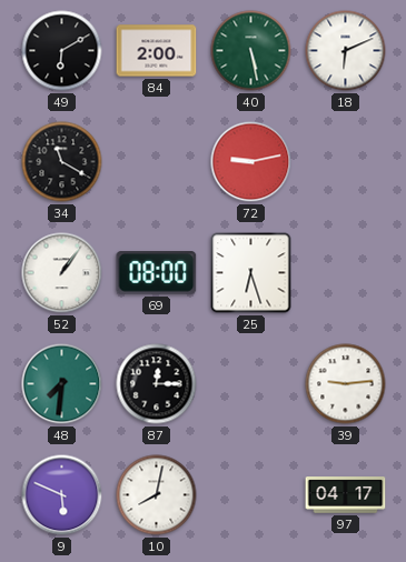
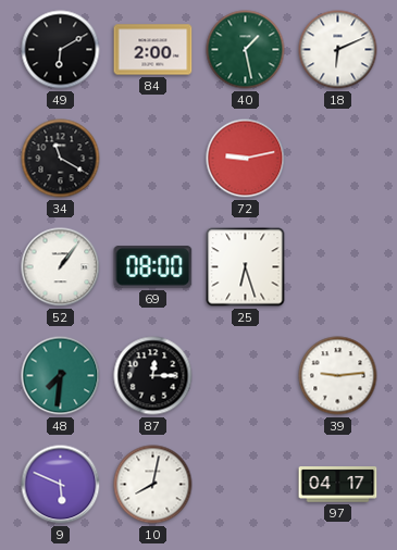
40: 5:28 -> 1:28
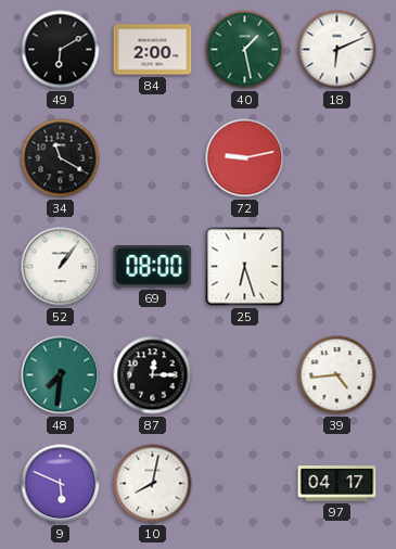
39: 9:14 -> 4:44
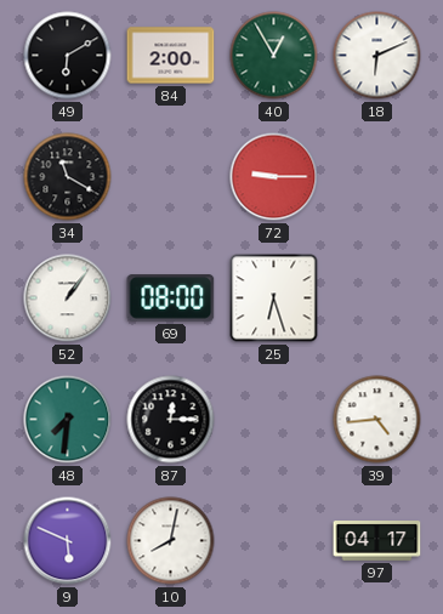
40: 1:28 -> 12:55
72: 9:13 -> 9:15
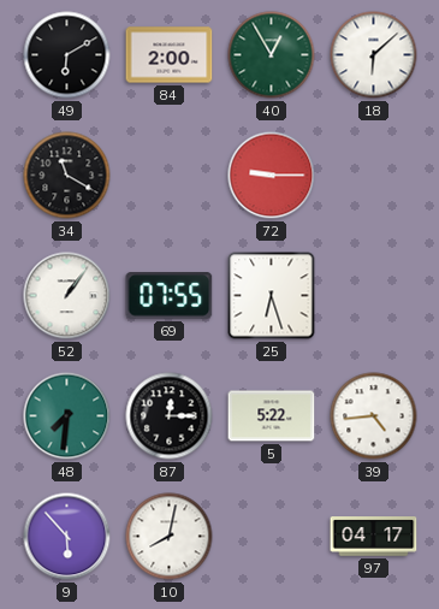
18: 6:11 -> 6:08
69: 08:00 -> 07:55
5: none -> 5:22
9: 5:49 -> 5:53
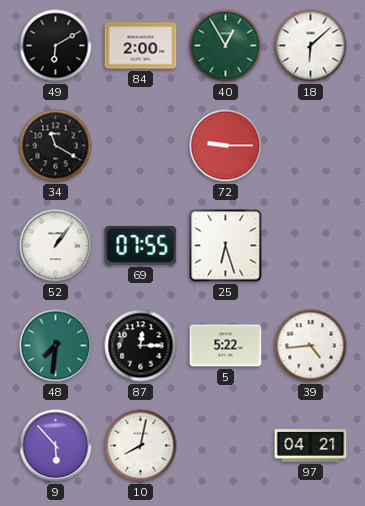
97: 04:17 -> 04:21
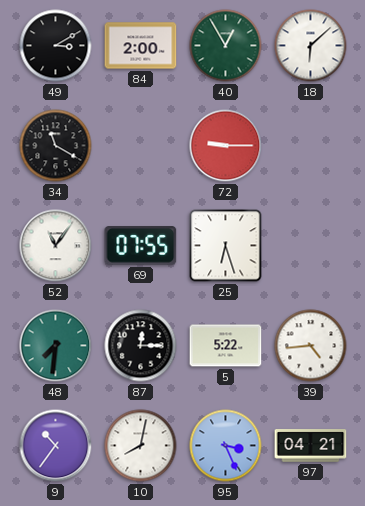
49: 6:10 -> 3:10
52: 1:06 -> 11:06
9: 5:53 -> 10:36
95: none -> 3:26
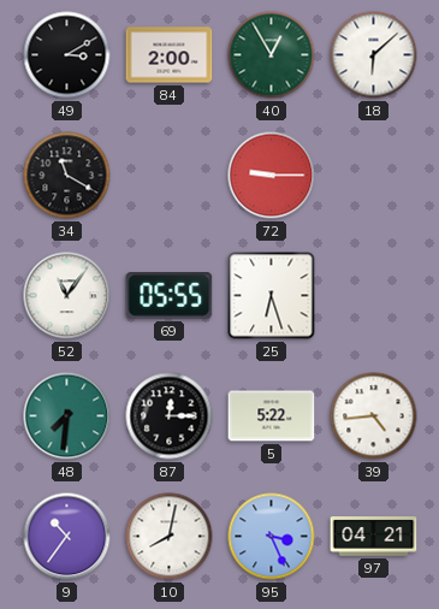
69: 07:55 -> 05:55
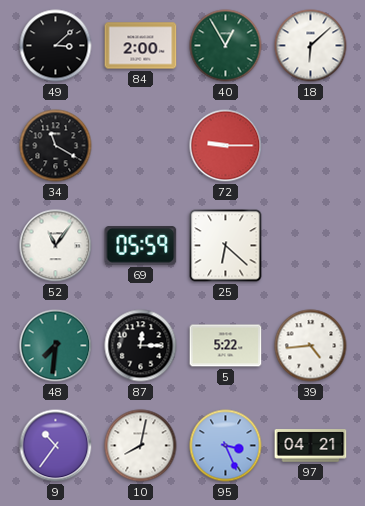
49: 3:10 -> 3:08
69: 05:55 -> 05:59
25: 6:27 -> 6:22
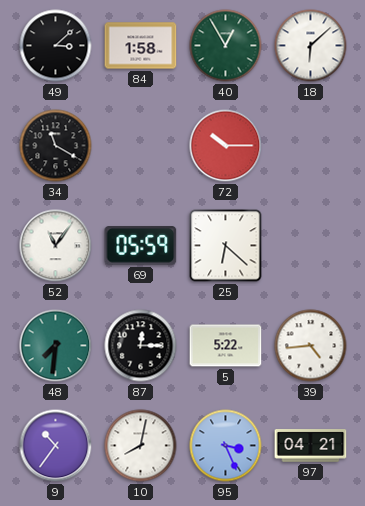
84: 2:00 -> 1:58
72: 9:15 -> 10:15
